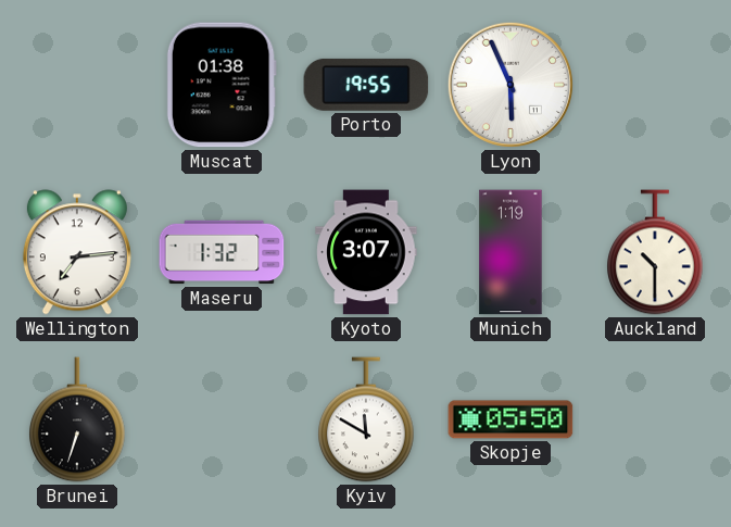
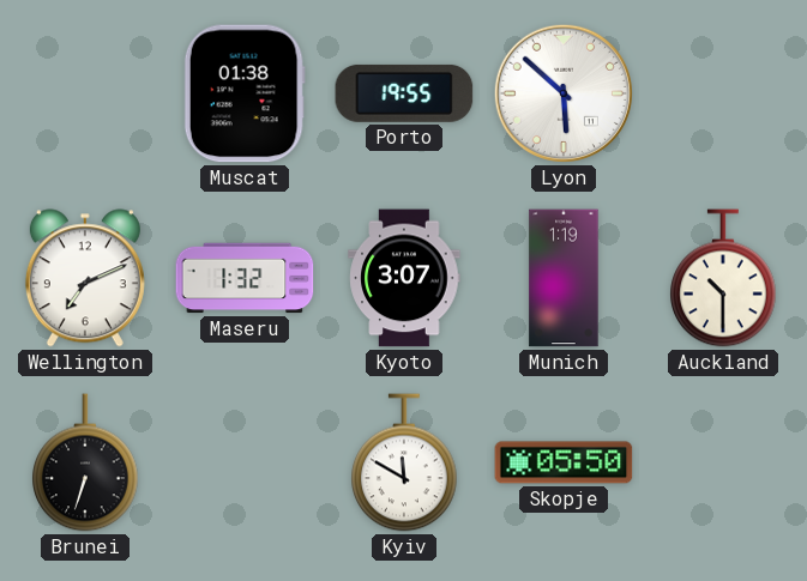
Lyon: 5:56 -> 5:52
Wellington: 7:14 -> 7:11
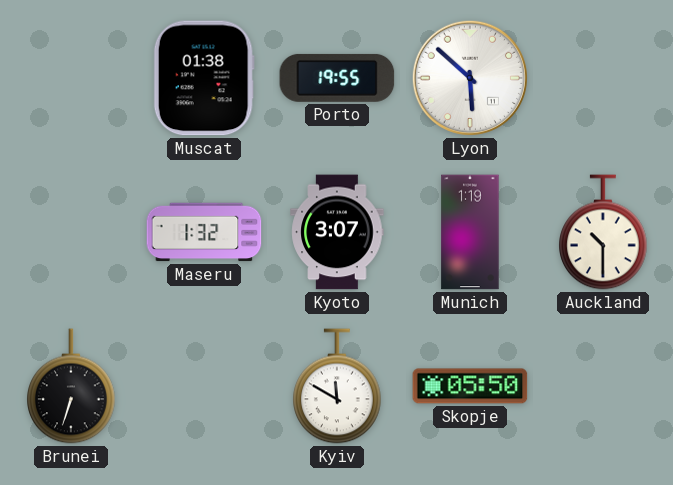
Wellington: 7:11 -> none
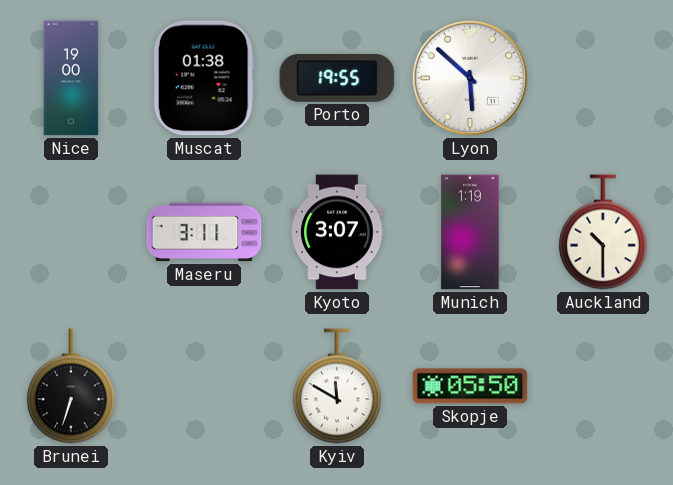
Nice: none -> 19:00
Maseru: 1:32 -> 3:11
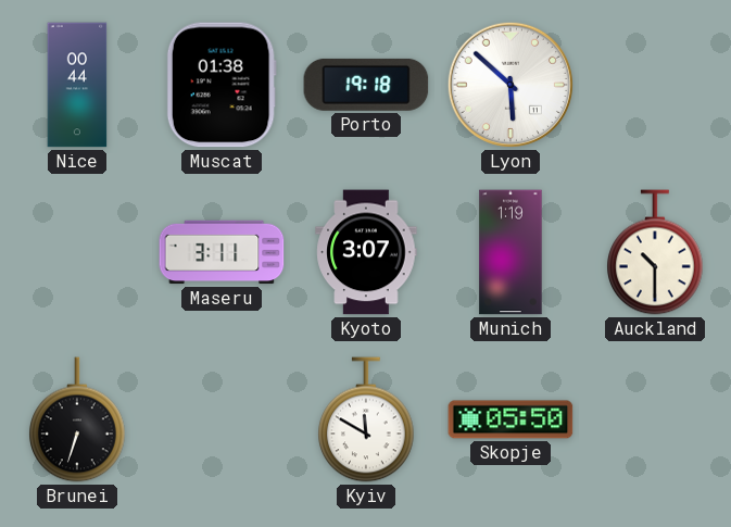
Nice: 19:00 -> 00:44
Porto: 19:55 -> 19:18
